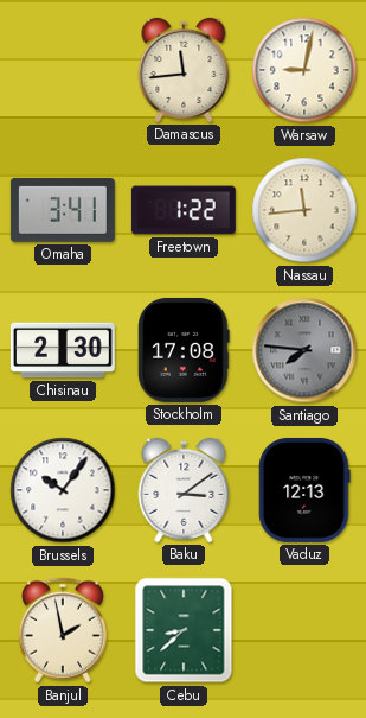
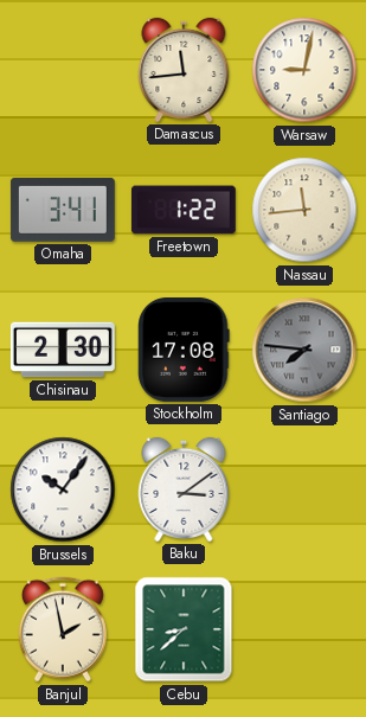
Vaduz: 12:13 -> none
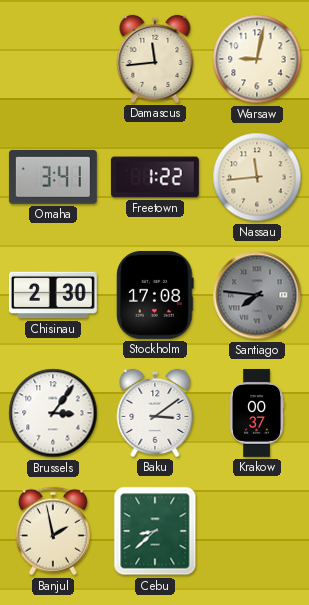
Brussels: 10:06 -> 3:06
Krakow: none -> 00:37
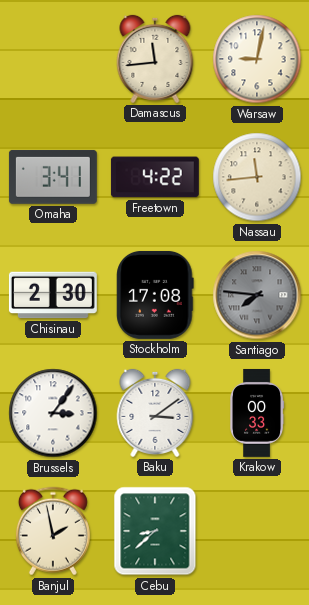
Freetown: 1:22 -> 4:22
Krakow: 00:37 -> 00:33
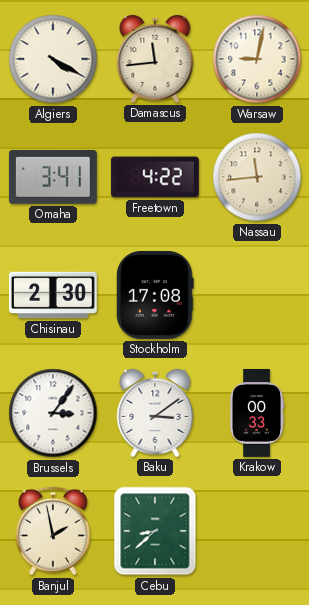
Algiers: none -> 4:20
Santiago: 7:46 -> none
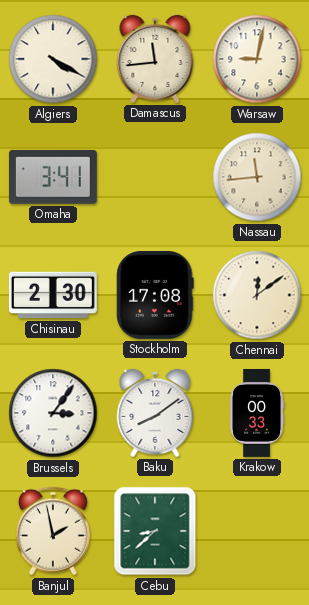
Freetown: 4:22 -> none
Chennai: none -> 12:09
Baku: 3:09 -> 8:09
